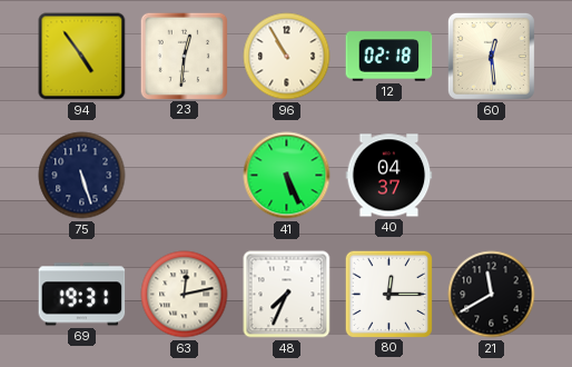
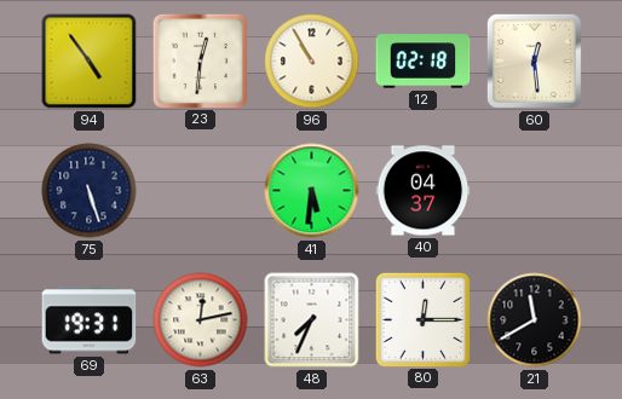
41: 5:26 -> 5:31
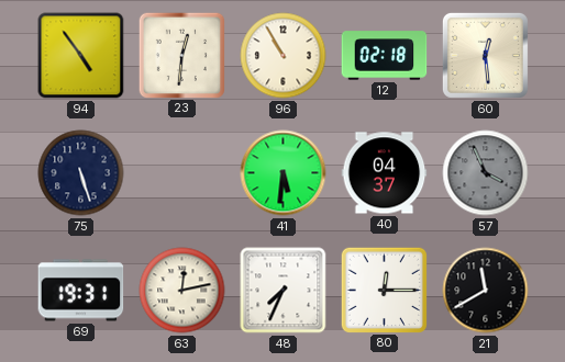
57: none -> 3:56
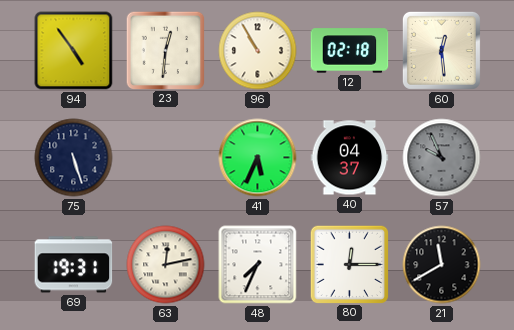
41: 5:31 -> 5:34
57: 3:56 -> 9:56
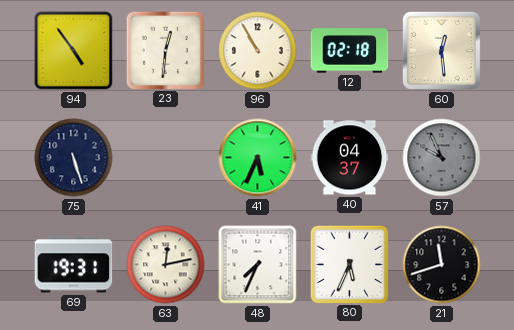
80: 12:15 -> 5:34
21: 11:40 -> 11:42
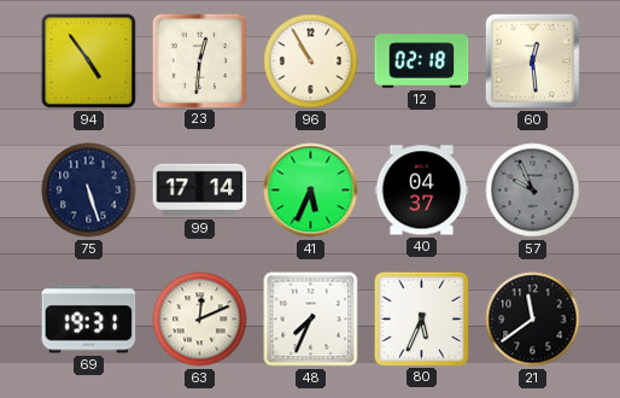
99: none -> 17:14
63: 12:13 -> 12:11
21: 11:42 -> 11:39
